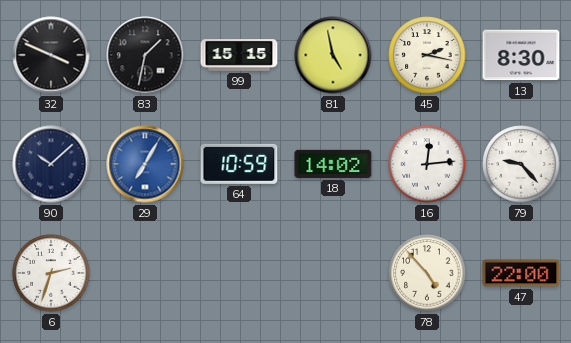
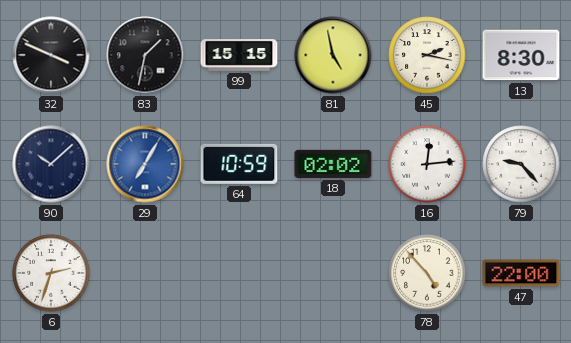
18: 14:02 -> 02:02
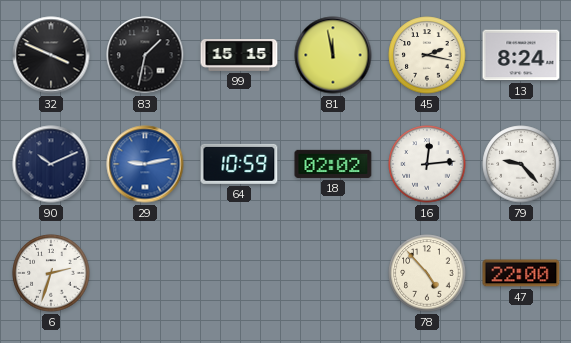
81: 4:58 -> 11:58
13: 8:30 -> 8:24
90: 10:08 -> 10:11
29: 7:05 -> 9:13
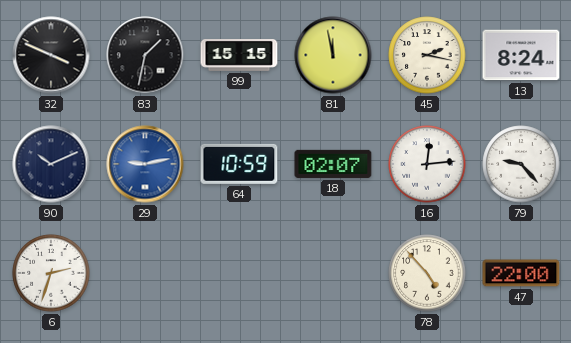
18: 02:02 -> 02:07
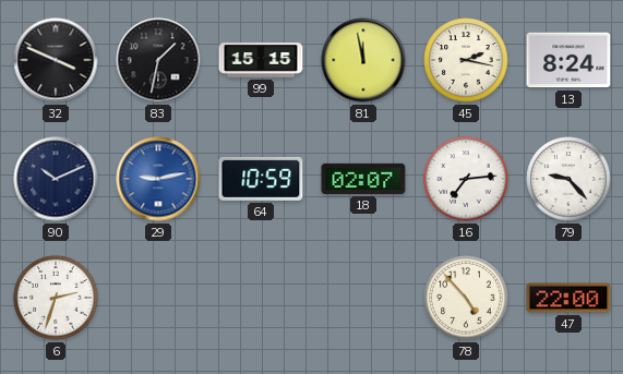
16: 12:14 -> 7:14
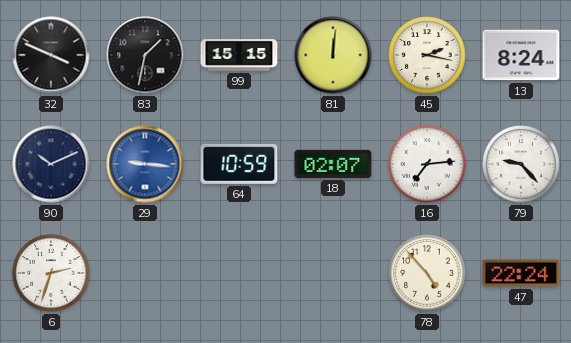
81: 11:58 -> 12:01
29: 9:13 -> 9:16
47: 22:00 -> 22:24
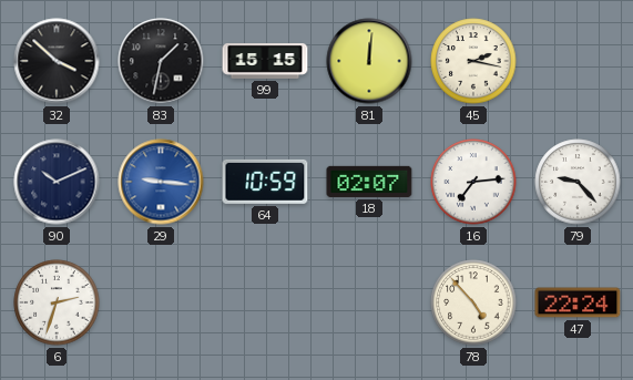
32: 3:49 -> 3:52
13: 8:24 -> none
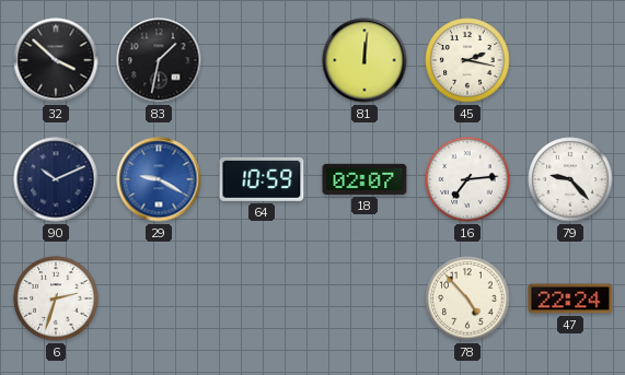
99: 15:15 -> none
29: 9:16 -> 9:20
